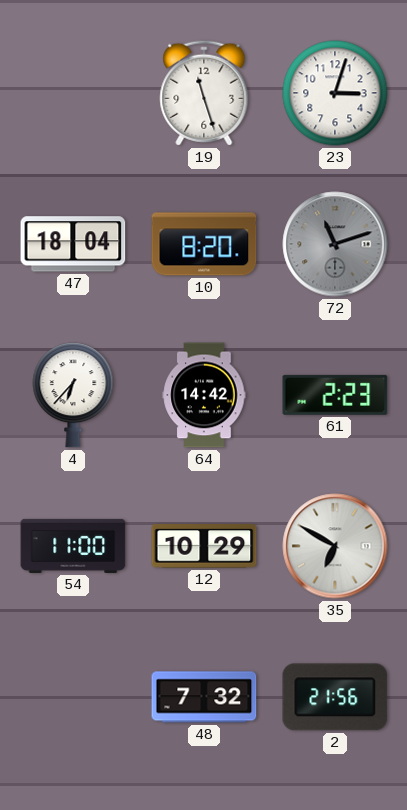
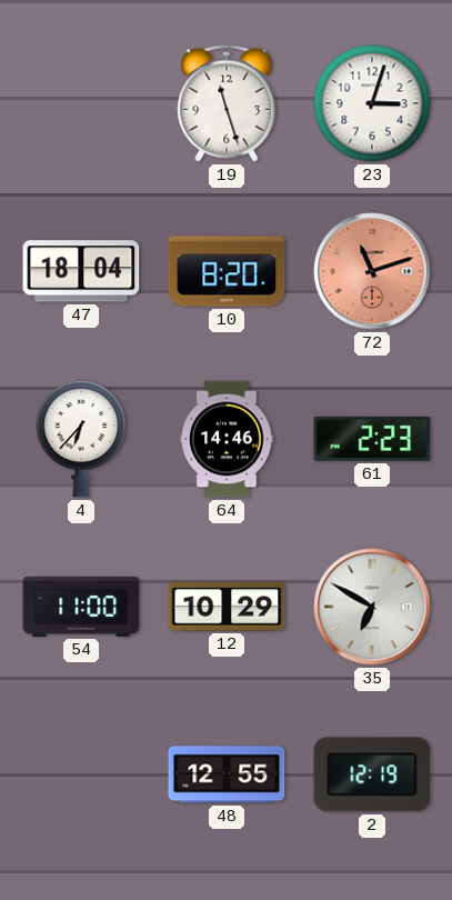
72 dial: grey -> salmon
64: 14:42 -> 14:46
48: 7:32 -> 12:55
2: 21:56 -> 12:19
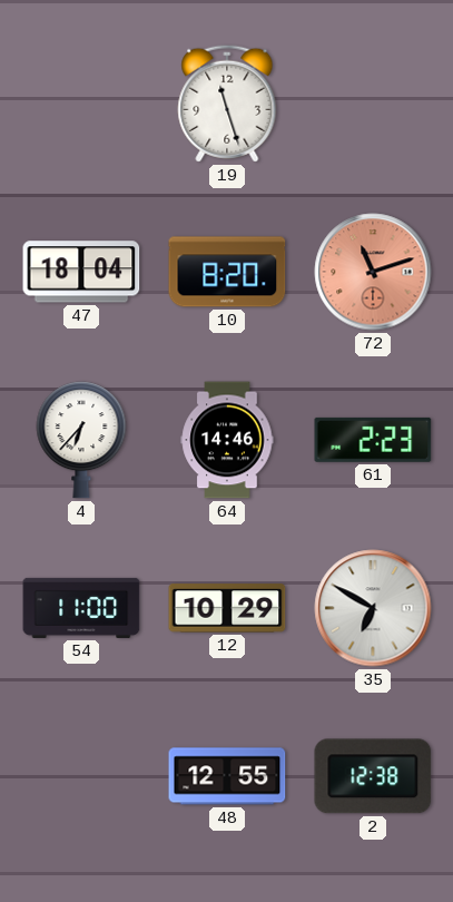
23: 3:03 -> none
2: 12:19 -> 12:38
